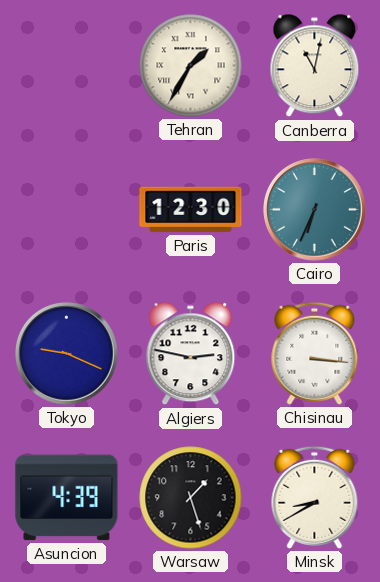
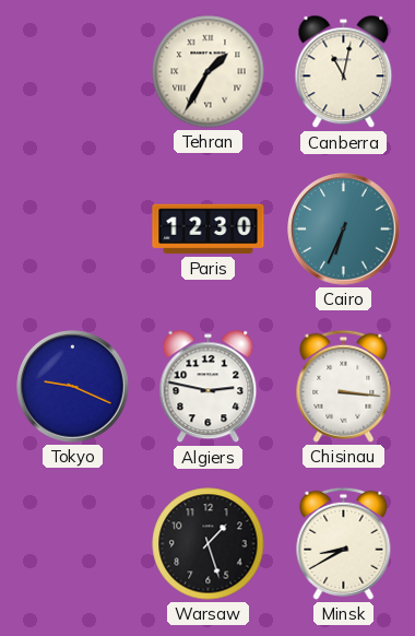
Asuncion: 4:39 -> none
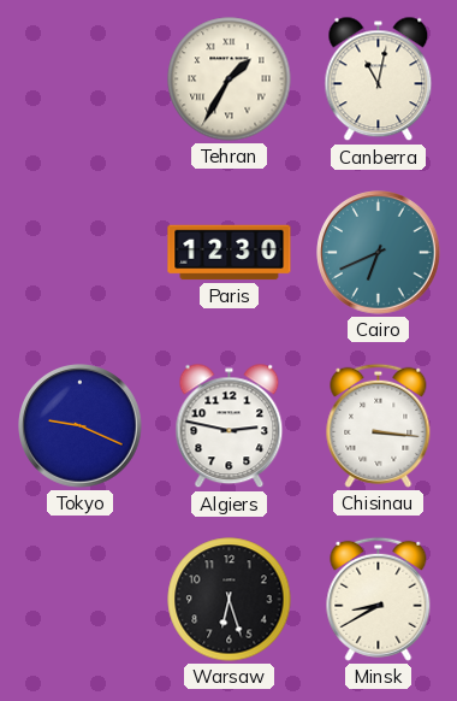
Cairo: 6:34 -> 6:41
Warsaw: 1:27 -> 6:27
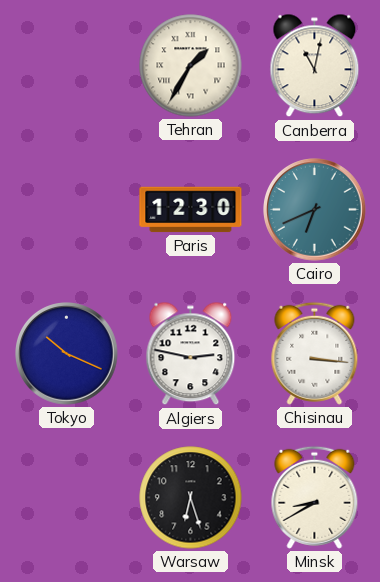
Tokyo: 9:19 -> 10:19
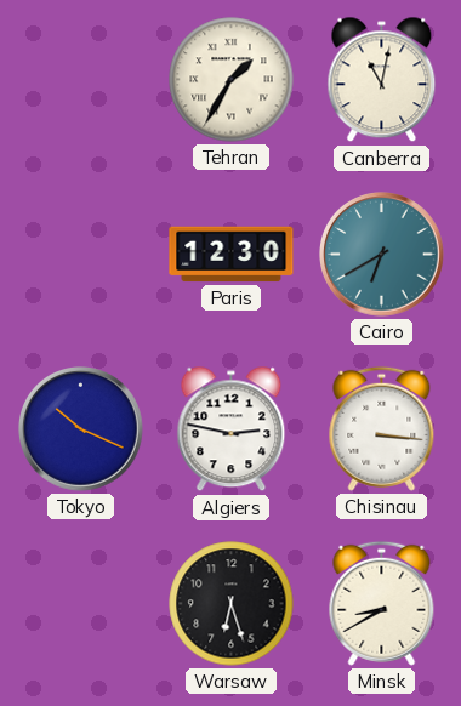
Cairo: 6:41 -> 6:40
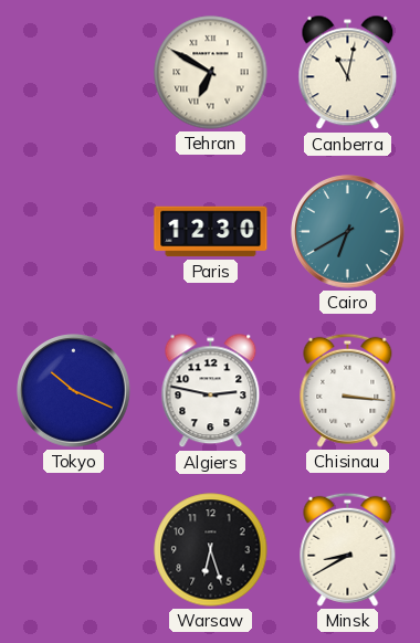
Tehran: 1:35 -> 6:50
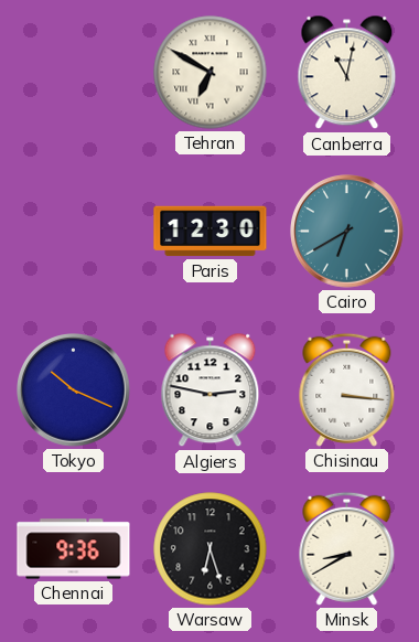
Chennai: none -> 9:36
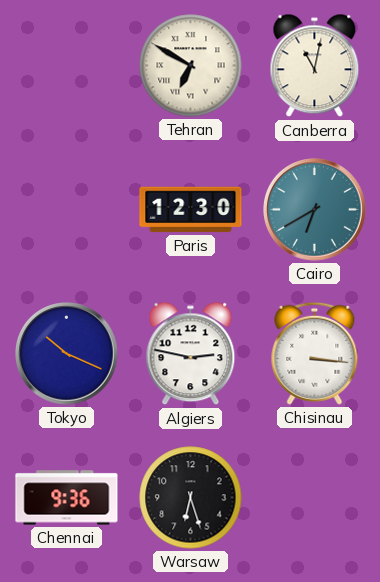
Minsk: 8:40 -> none
